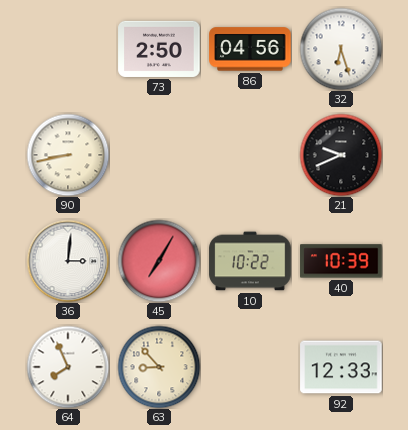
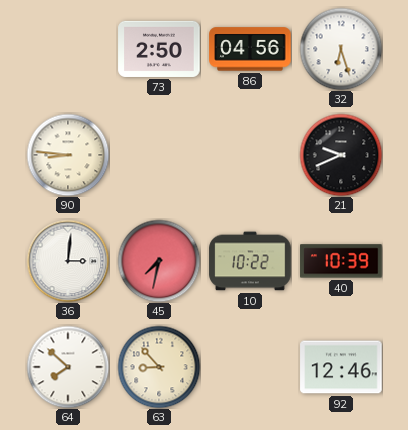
90: 8:43 -> 8:46
45: 7:05 -> 7:32
64: 7:56 -> 7:52
92: 12:33 -> 12:46
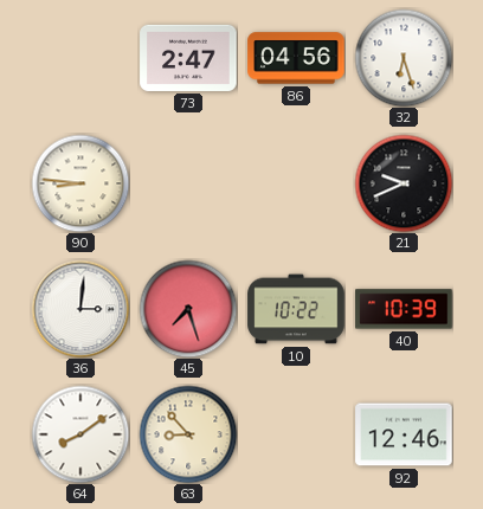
73: 2:50 -> 2:47
45: 7:32 -> 7:27
64: 7:52 -> 8:09
